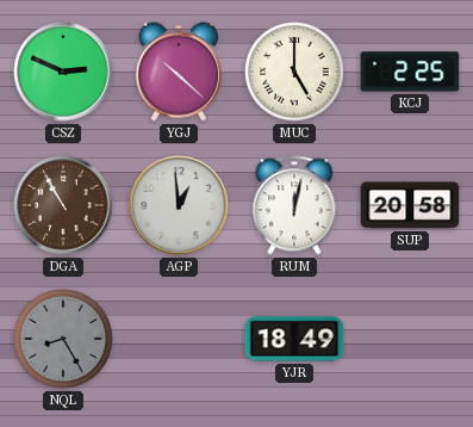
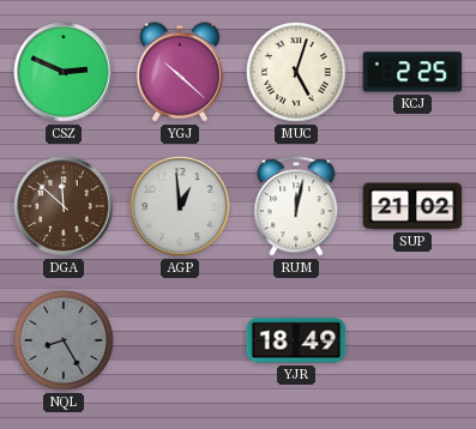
MUC: 5:00 -> 5:03
DGA: 10:55 -> 11:52
SUP: 20:58 -> 21:02
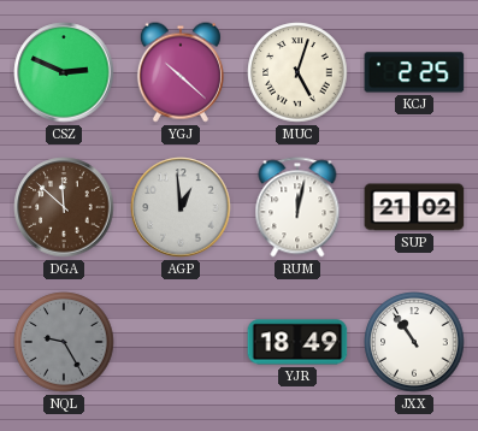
NQL: 8:25 -> 9:25
JXX: none -> 10:54
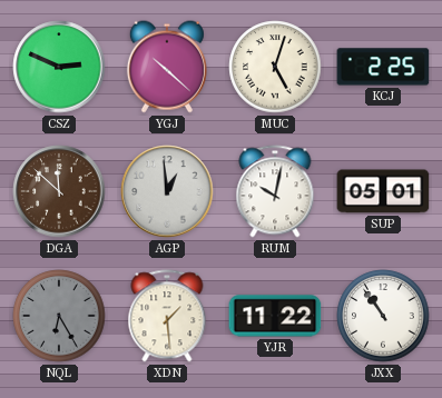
RUM: 12:02 -> 10:02
SUP: 21:02 -> 05:01
NQL: 9:25 -> 6:25
XDN: none -> 1:29
YJR: 18:49 -> 11:22
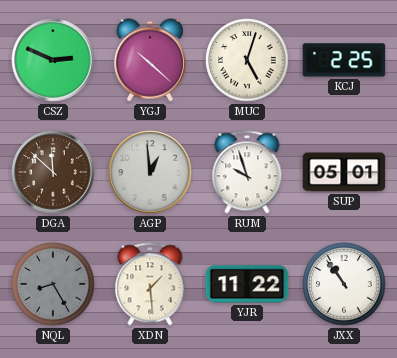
RUM: 10:02 -> 9:57
NQL: 6:25 -> 8:25
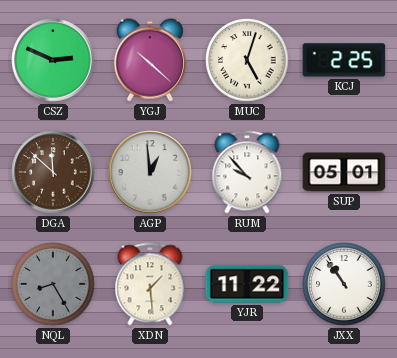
RUM: 9:57 -> 9:53
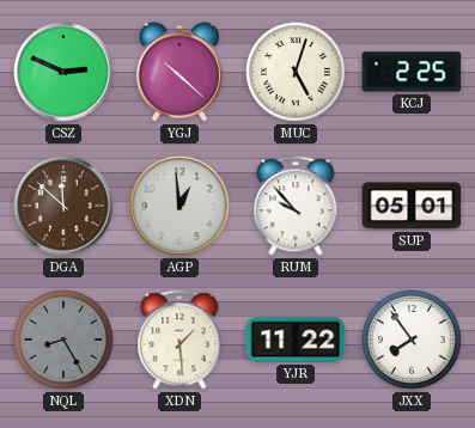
JXX: 10:54 -> 7:54
